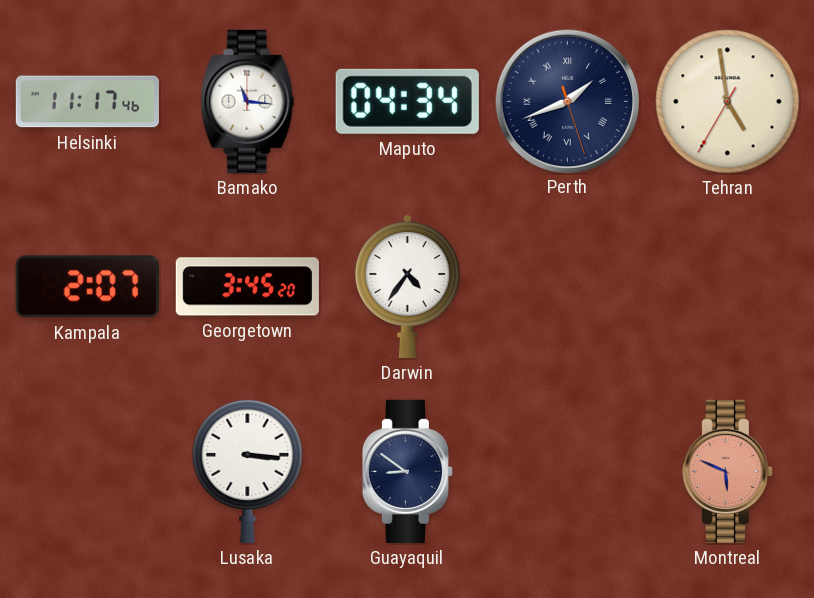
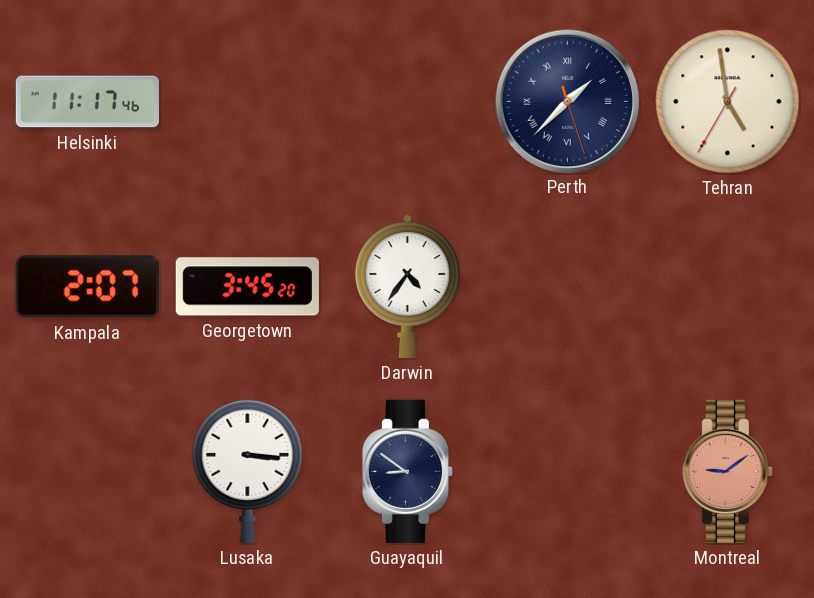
Bamako: 11:16 -> none
Maputo: 04:34 -> none
Perth: 1:41 -> 1:37
Montreal: 5:49 -> 9:09
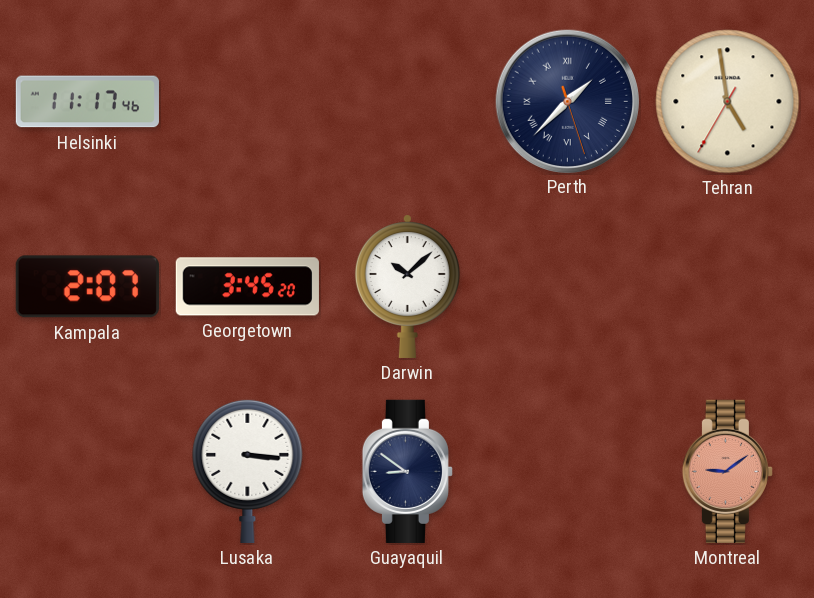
Darwin: 4:36 -> 10:08
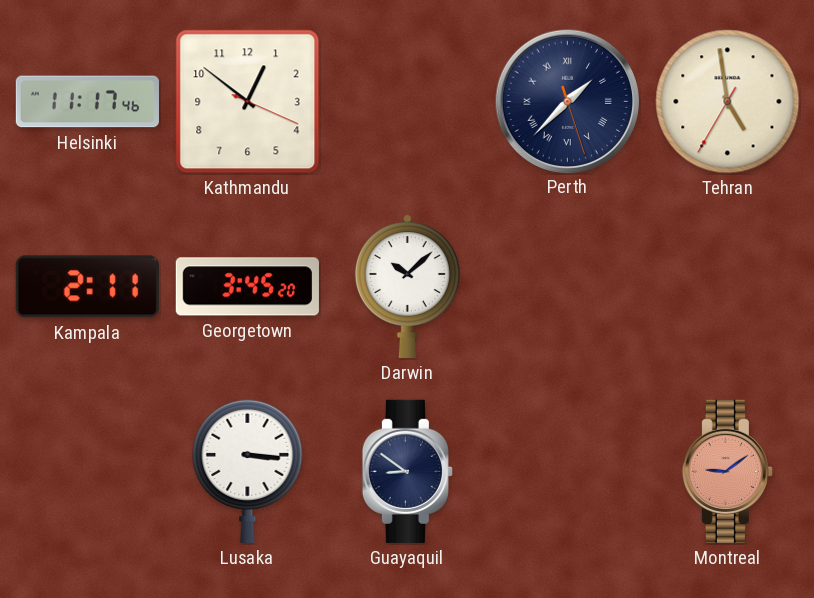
Kathmandu: none -> 12:51
Kampala: 2:07 -> 2:11
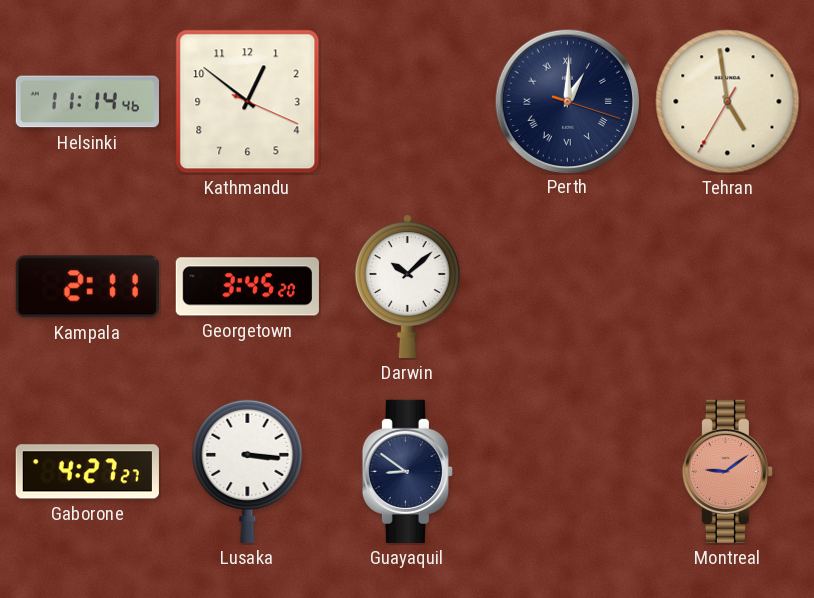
Helsinki: 11:17 -> 11:14
Perth: 1:37 -> 1:00
Gaborone: none -> 4:27
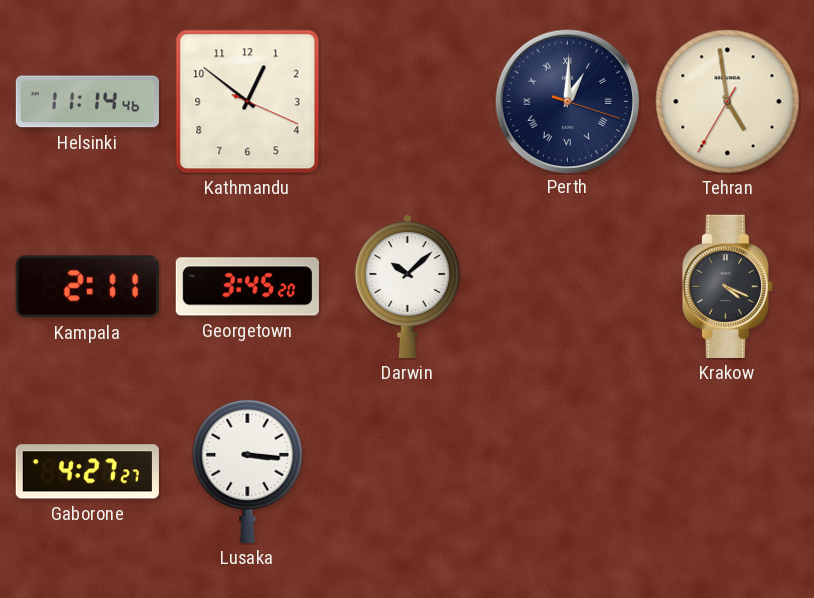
Krakow: none -> 4:19
Guayaquil: 8:51 -> none
Montreal: 9:09 -> none
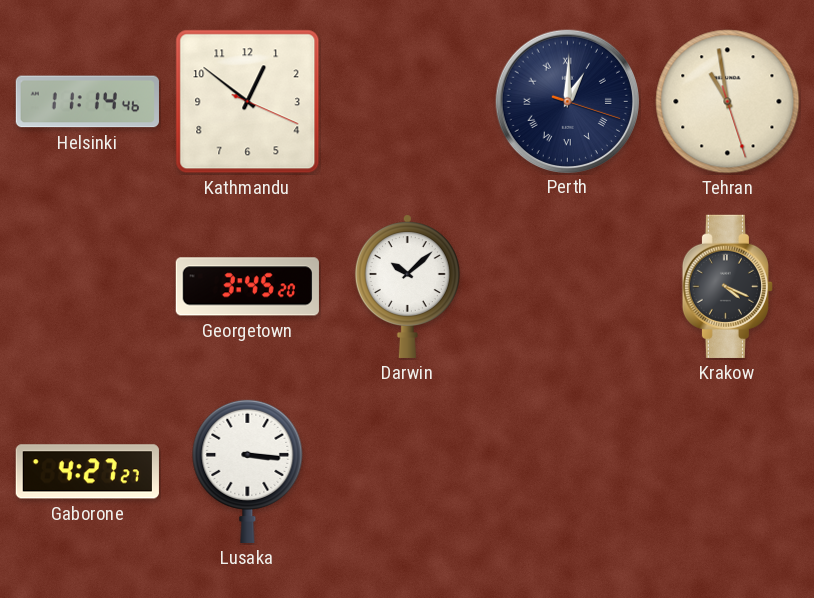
Tehran: 4:58 -> 10:58
Kampala: 2:11 -> none
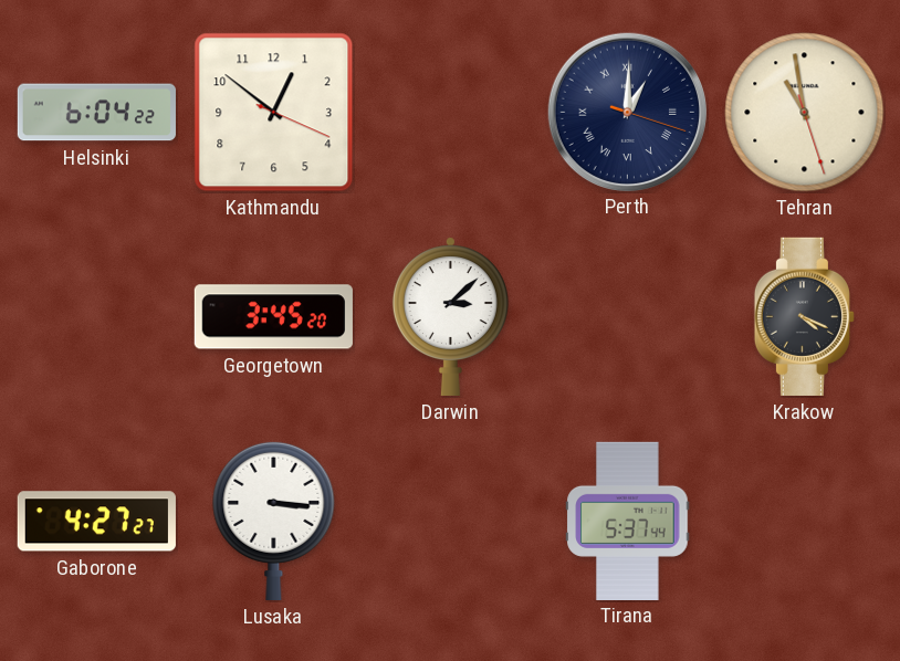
Helsinki: 11:14 -> 6:04
Darwin: 10:08 -> 3:08
Tirana: none -> 5:37
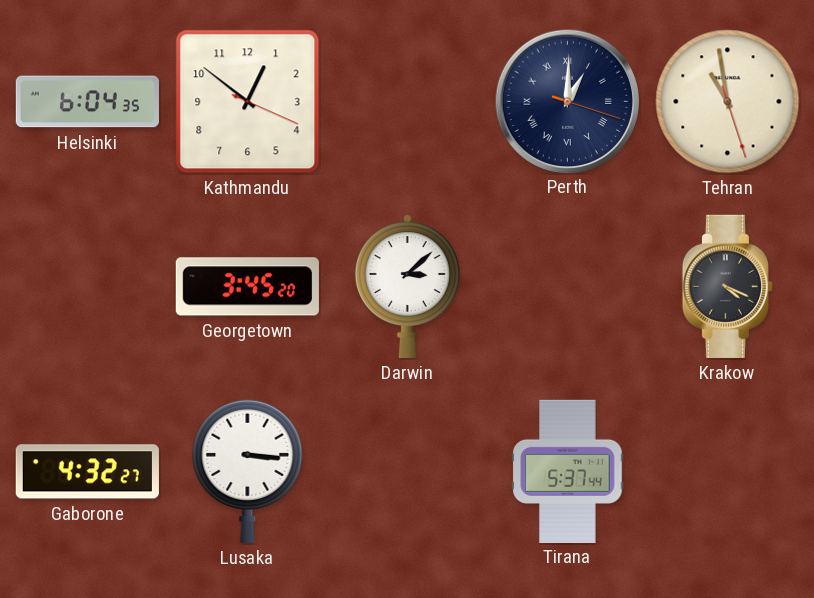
Helsinki: 6:04:22 -> 6:04:35
Gaborone: 4:27 -> 4:32
